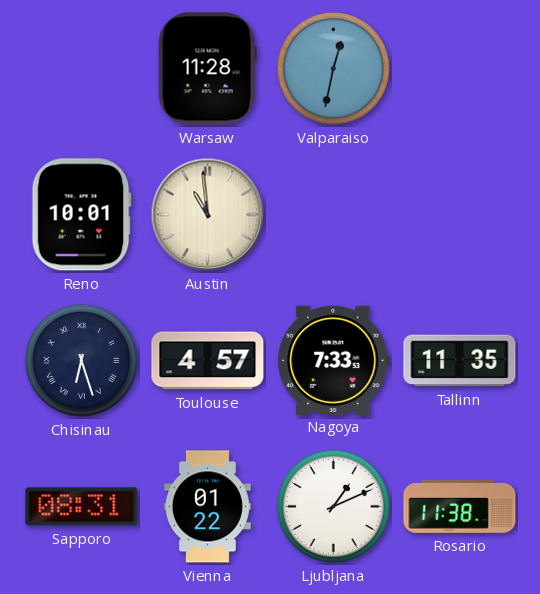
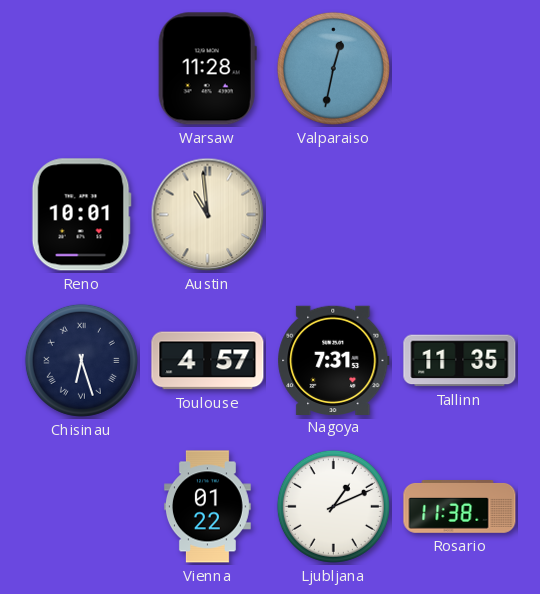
Nagoya: 7:33 -> 7:31
Sapporo: 08:31 -> none
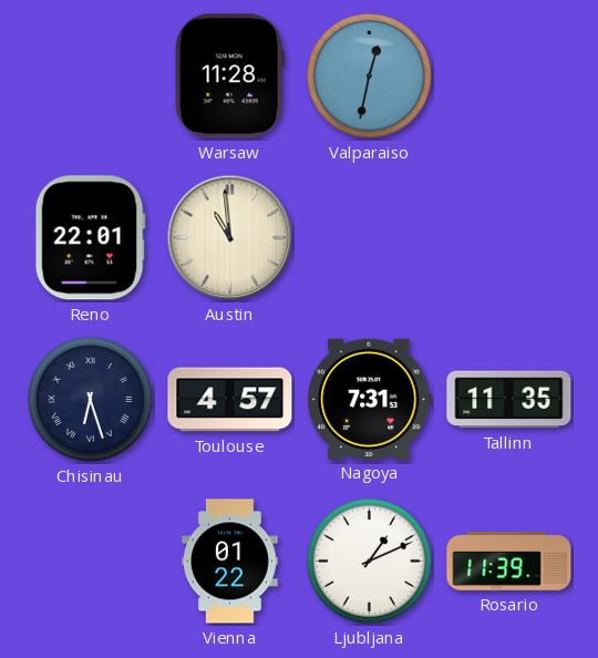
Reno: 10:01 -> 22:01
Rosario: 11:38 -> 11:39
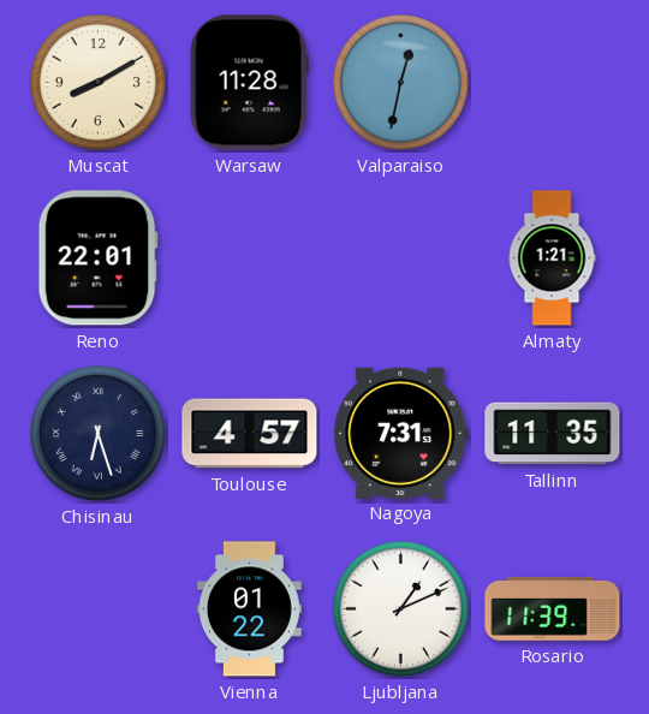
Muscat: none -> 8:10
Austin: 10:59 -> none
Almaty: none -> 1:21
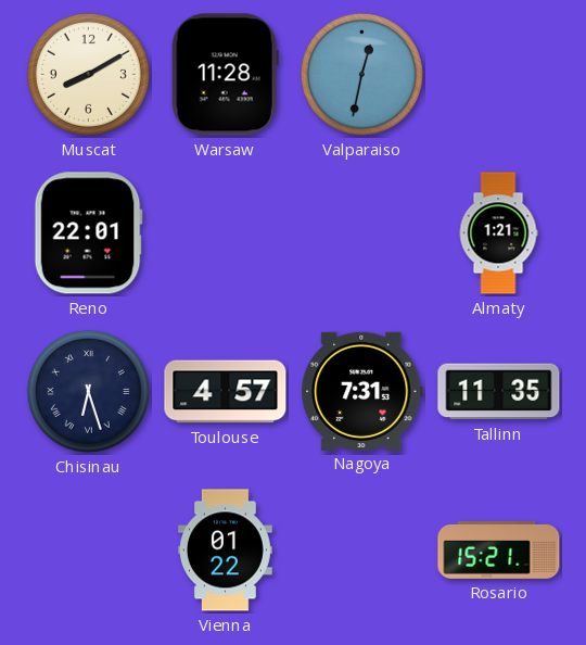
Ljubljana: 1:11 -> none
Rosario: 11:39 -> 15:21
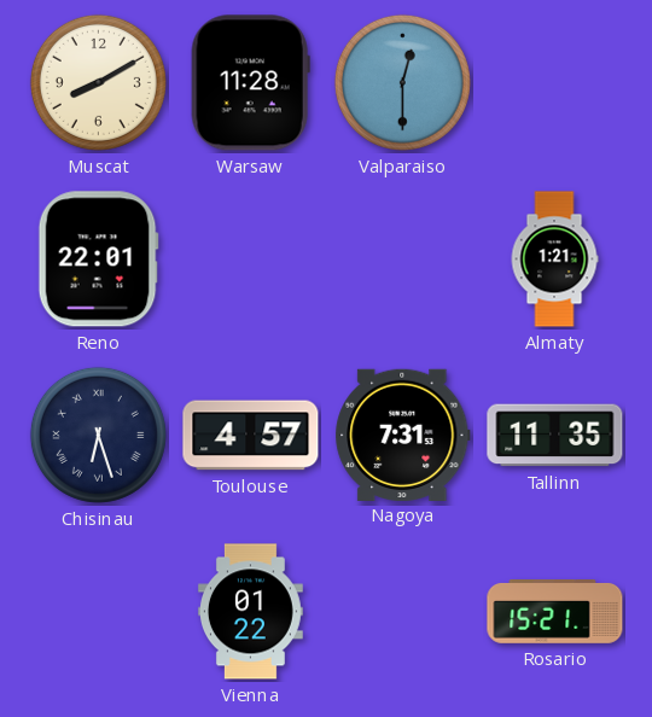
Valparaiso: 12:32 -> 12:30
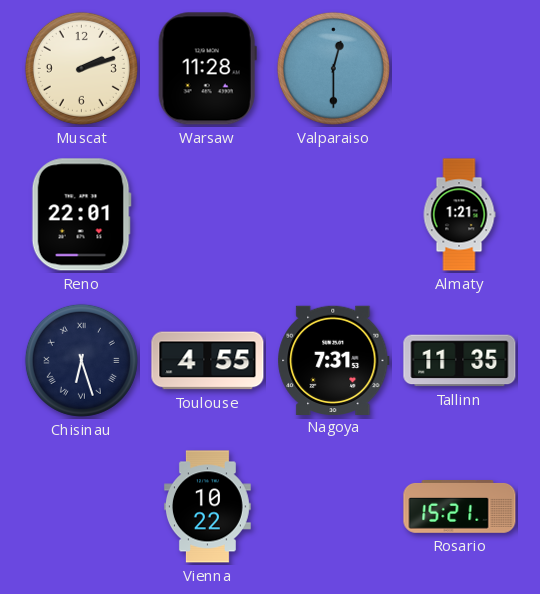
Muscat: 8:10 -> 2:12
Toulouse: 4:57 -> 4:55
Vienna: 01:22 -> 10:22
